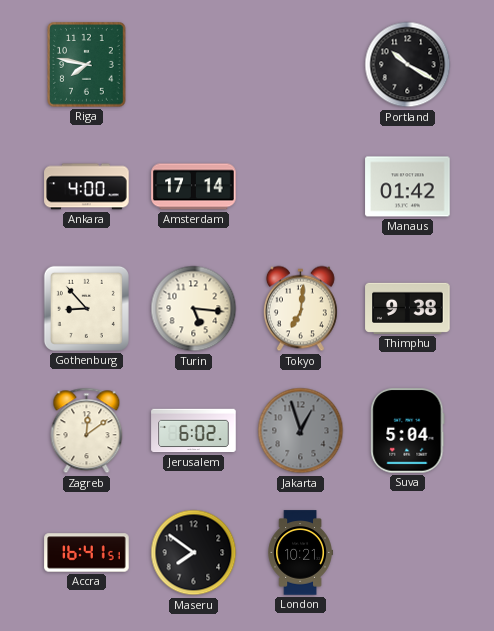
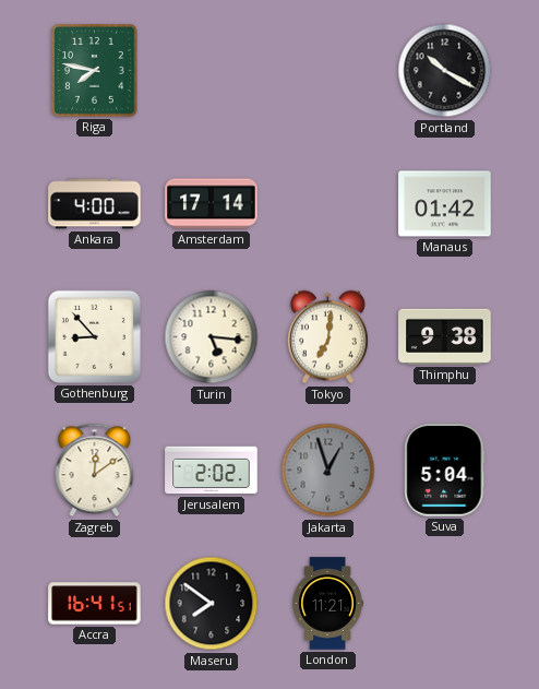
Jerusalem: 6:02 -> 2:02
London: 10:21 -> 11:21
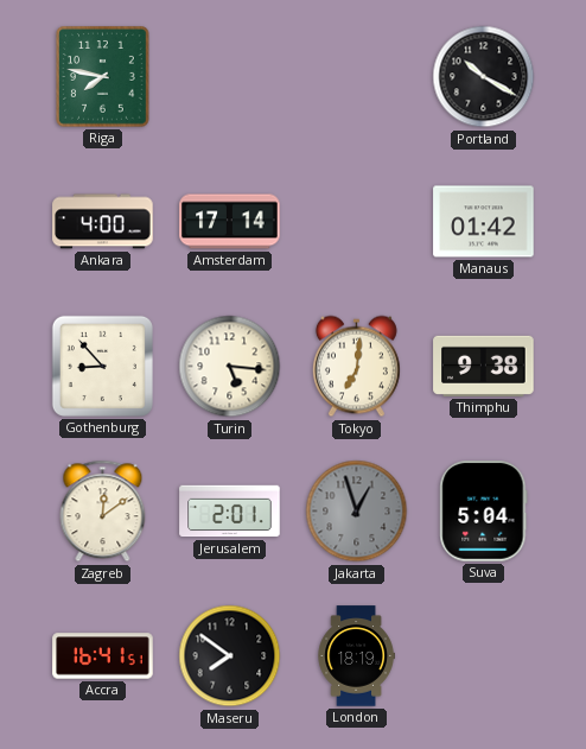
Jerusalem: 2:02 -> 2:01
London: 11:21 -> 18:19
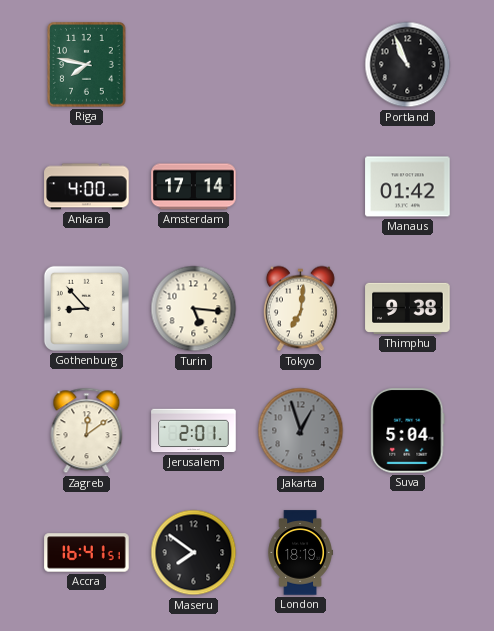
Portland: 10:20 -> 10:56
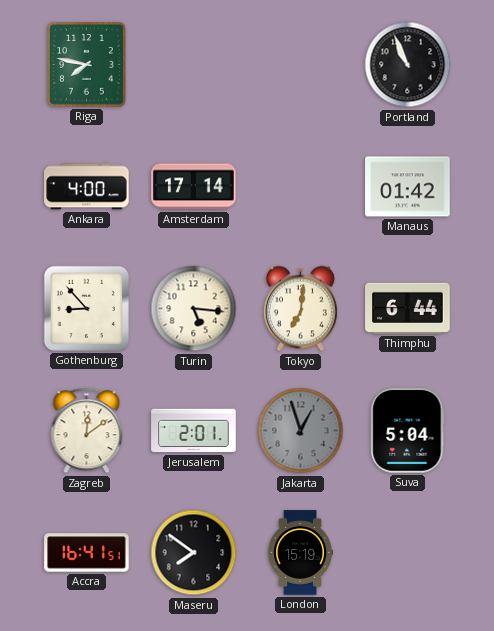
Thimphu: 9:38 -> 6:44
London: 18:19 -> 15:19
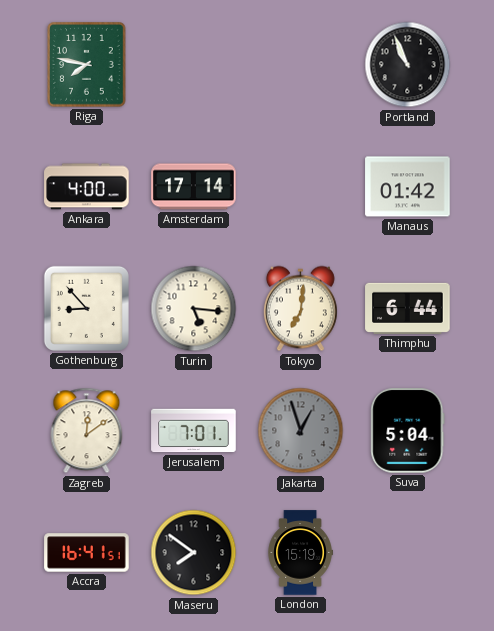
Jerusalem: 2:01 -> 7:01
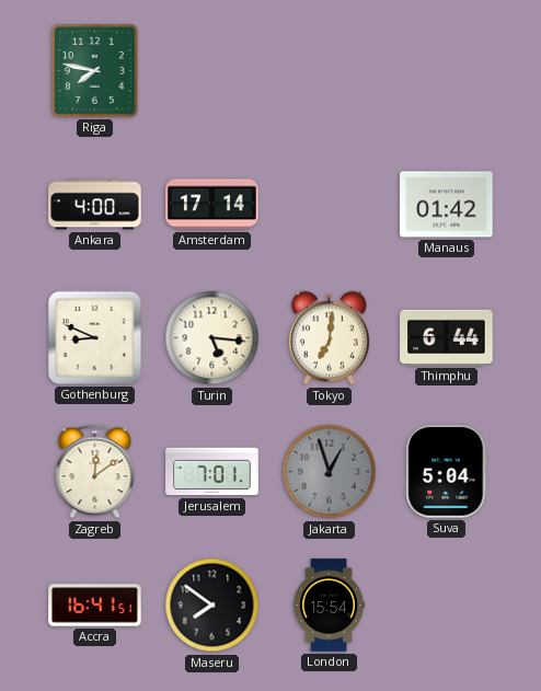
Portland: 10:56 -> none
Gothenburg: 8:53 -> 8:49
London: 15:19 -> 15:54
